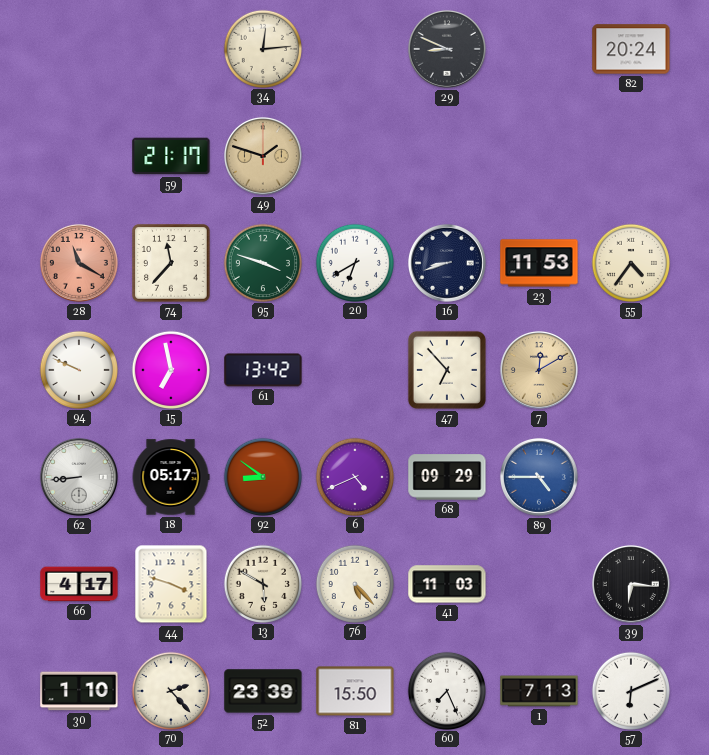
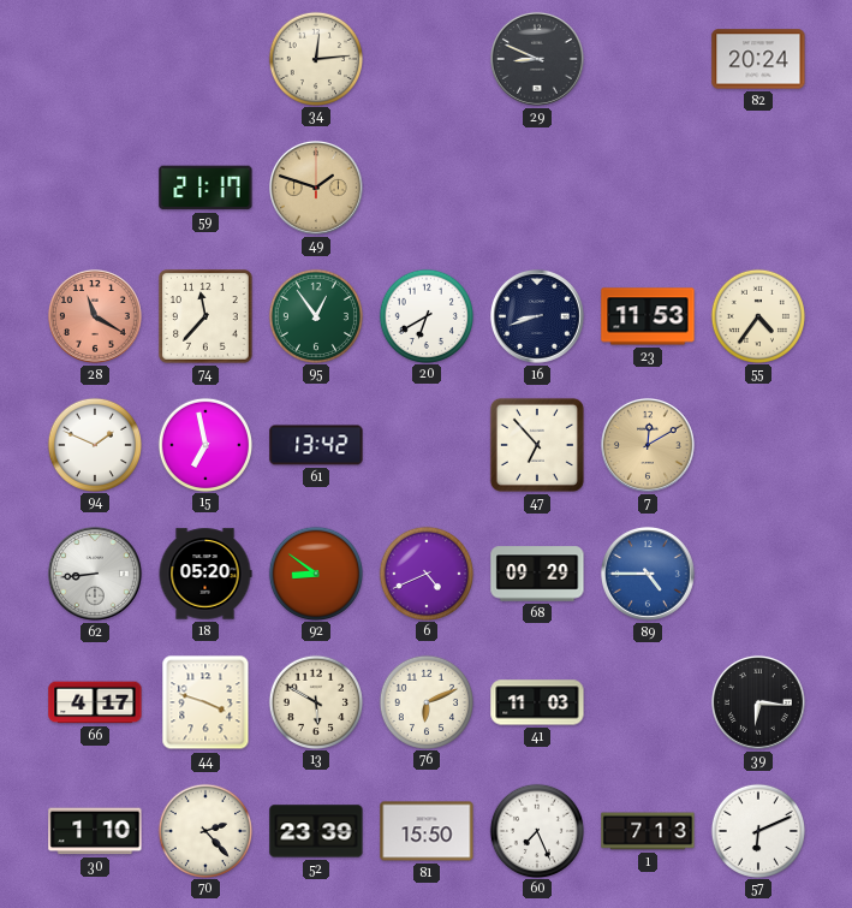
95: 3:48 -> 12:54
94: 9:49 -> 1:49
18: 05:17 -> 05:20
76: 5:23 -> 6:11
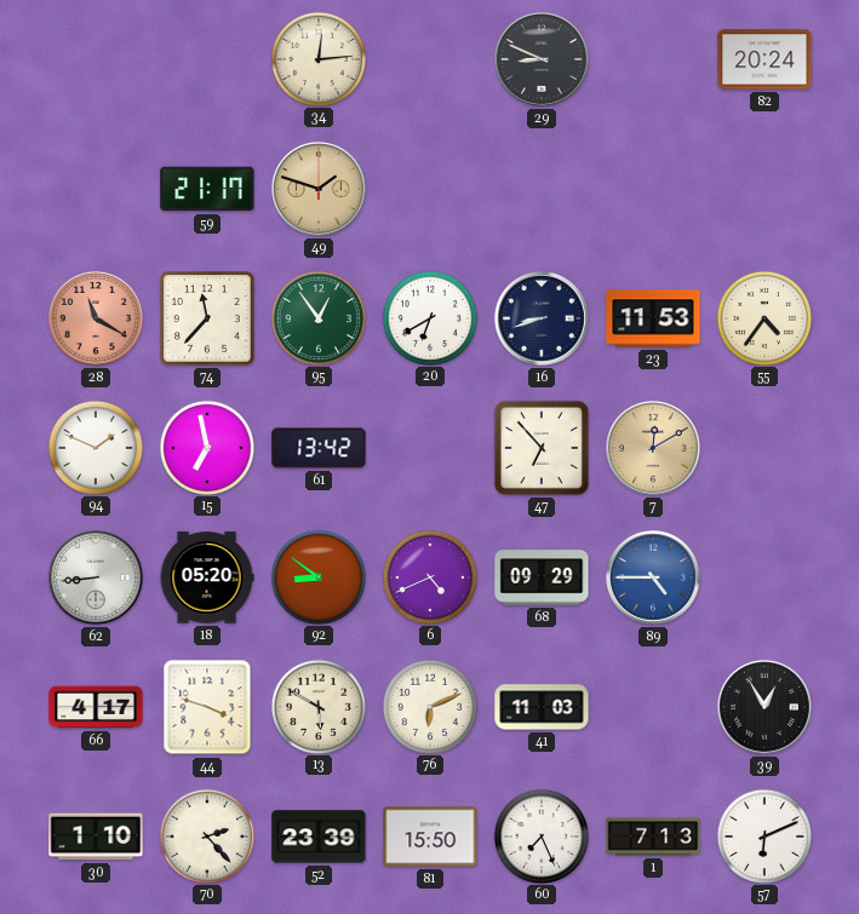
39: 6:16 -> 12:55
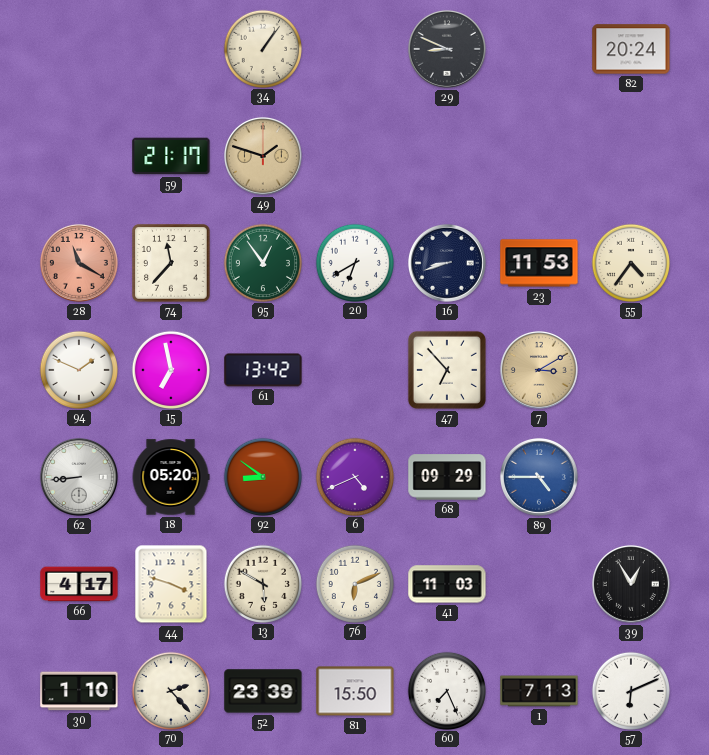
34: 12:14 -> 1:06
7: 12:10 -> 3:10
